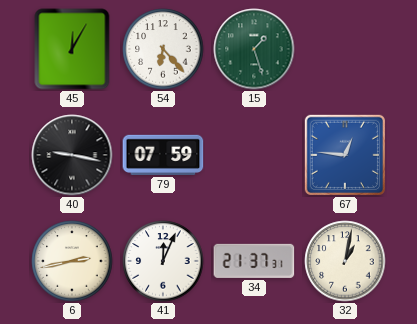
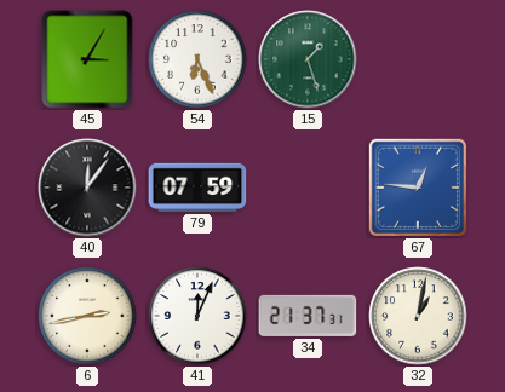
45: 12:05 -> 3:05
54: 6:23 -> 6:26
40: 9:17 -> 12:06
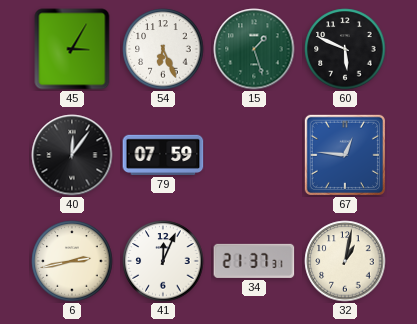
60: none -> 5:49
